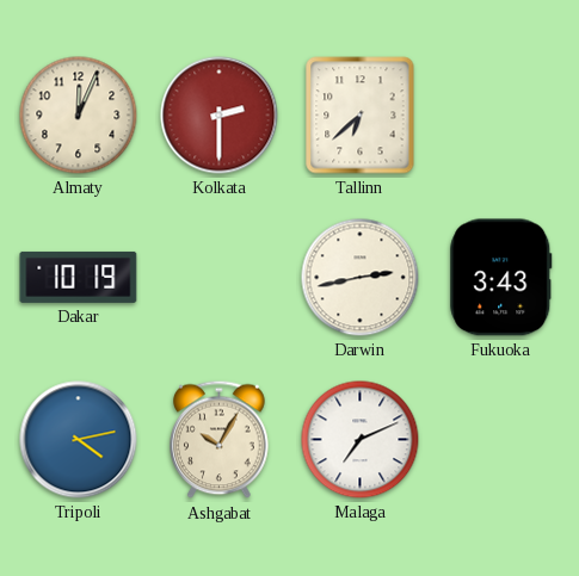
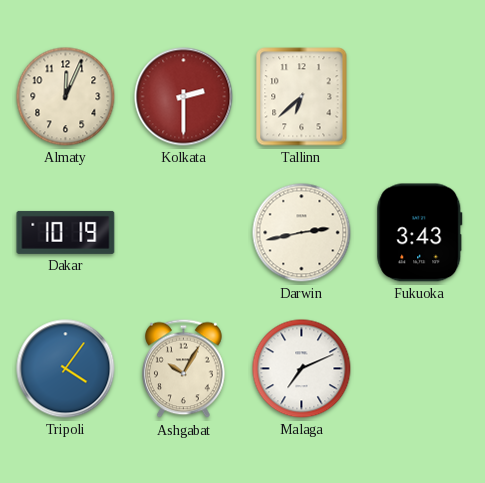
Tripoli: 4:13 -> 4:06
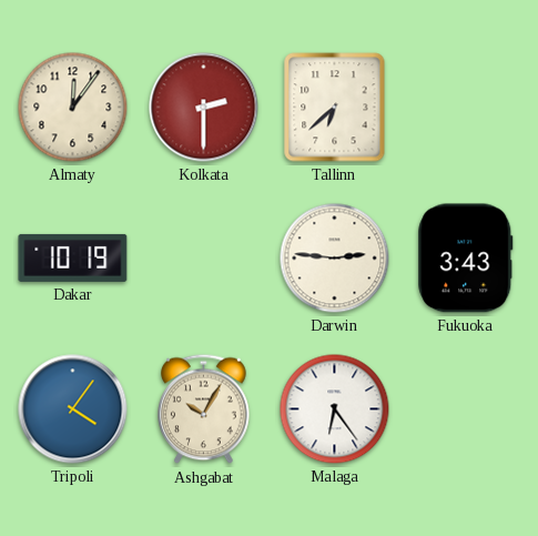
Almaty: 12:04 -> 12:06
Darwin: 2:43 -> 2:46
Malaga: 7:11 -> 6:24
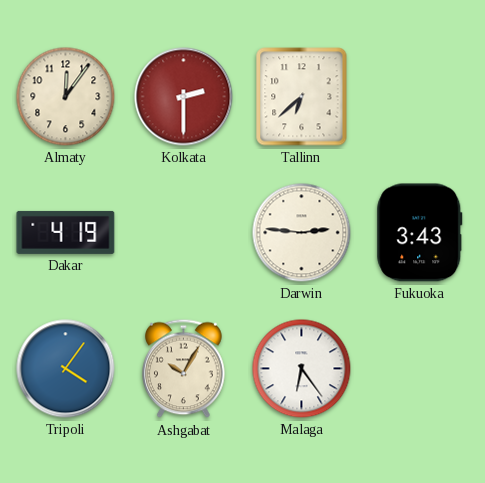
Dakar: 10:19 -> 4:19
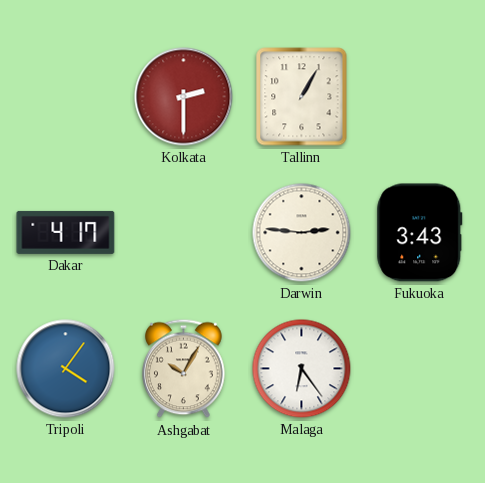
Almaty: 12:06 -> none
Tallinn: 6:38 -> 1:05
Dakar: 4:19 -> 4:17
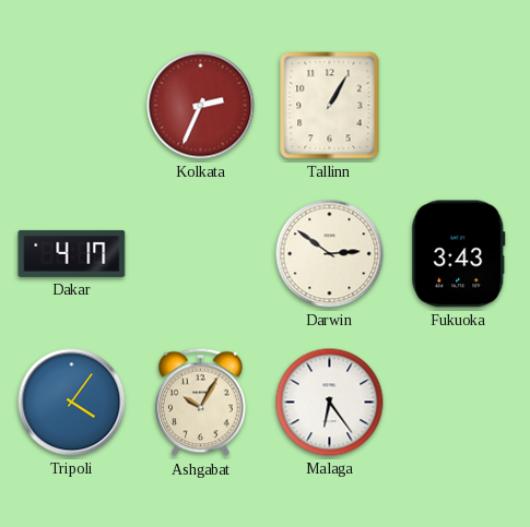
Kolkata: 2:30 -> 2:34
Darwin: 2:46 -> 2:51
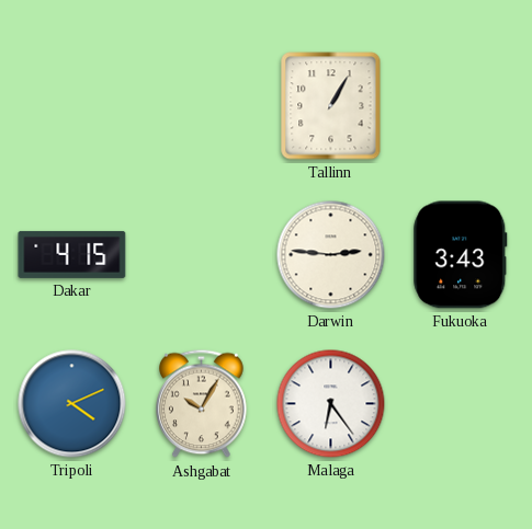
Kolkata: 2:34 -> none
Dakar: 4:17 -> 4:15
Darwin: 2:51 -> 2:46
Tripoli: 4:06 -> 4:11
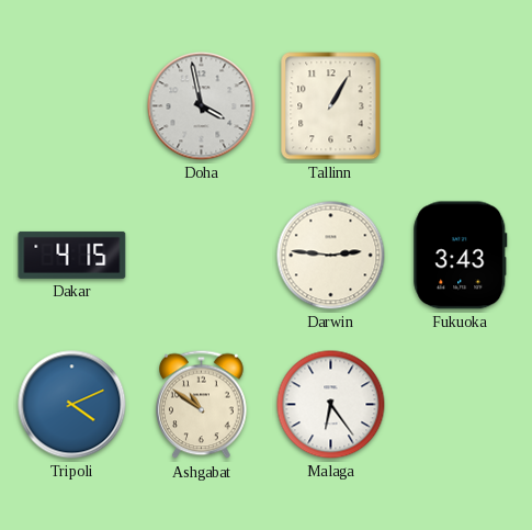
Doha: none -> 3:58
Ashgabat: 10:05 -> 10:51
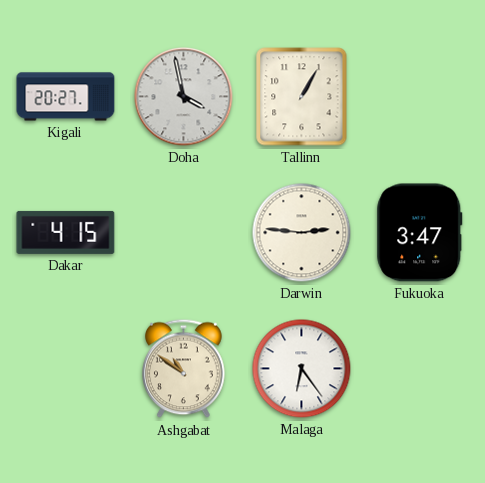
Kigali: none -> 20:27
Fukuoka: 3:43 -> 3:47
Tripoli: 4:11 -> none
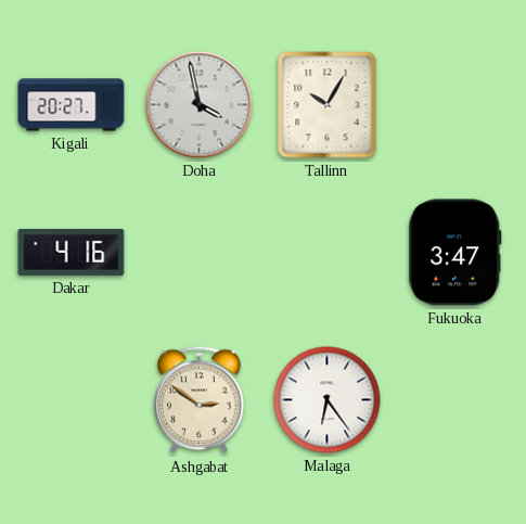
Tallinn: 1:05 -> 10:05
Dakar: 4:15 -> 4:16
Darwin: 2:46 -> none
Ashgabat: 10:51 -> 2:51
